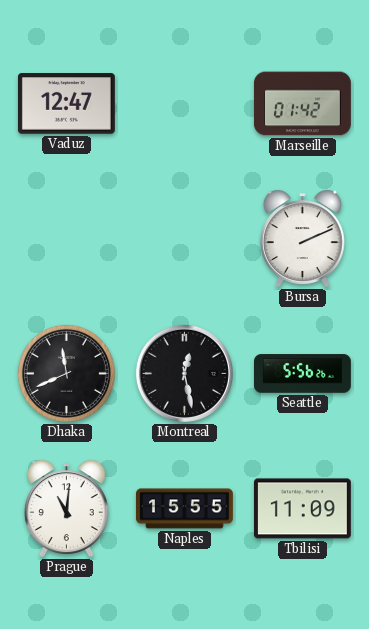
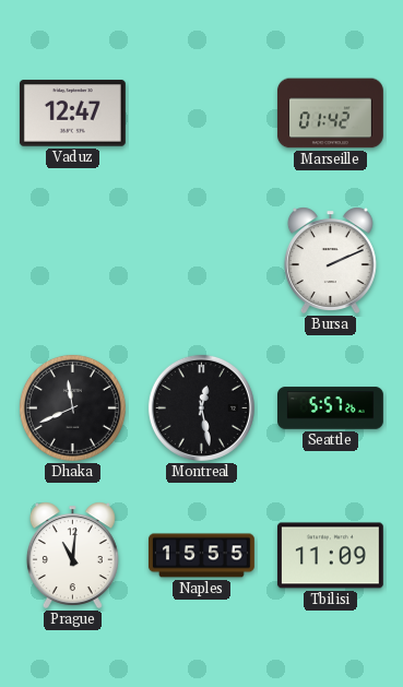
Seattle: 5:56 -> 5:57
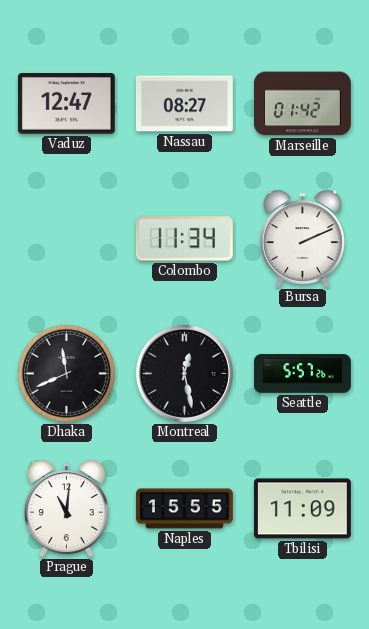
Nassau: none -> 08:27
Colombo: none -> 11:34
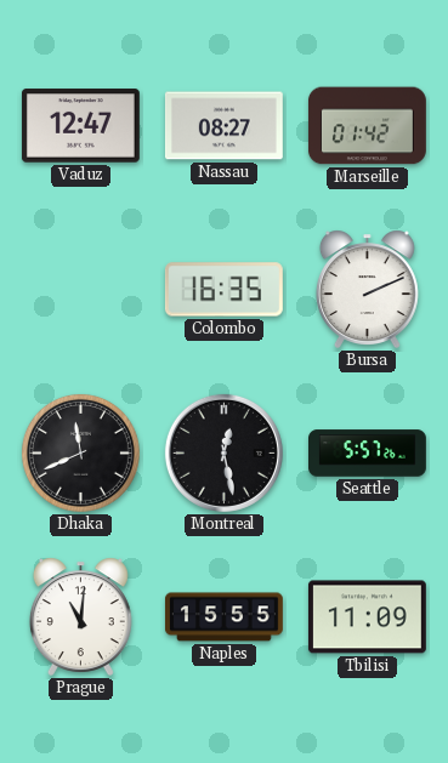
Colombo: 11:34 -> 16:35
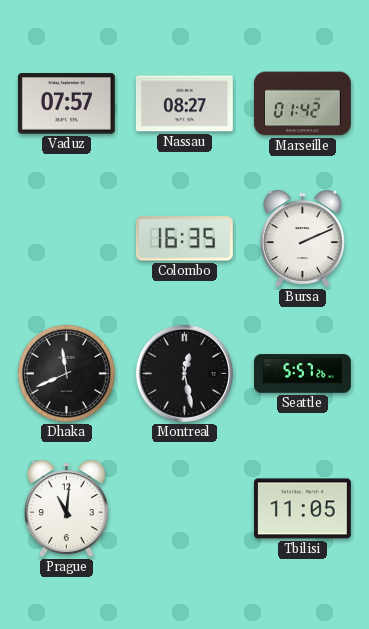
Vaduz: 12:47 -> 07:57
Naples: 15:55 -> none
Tbilisi: 11:09 -> 11:05
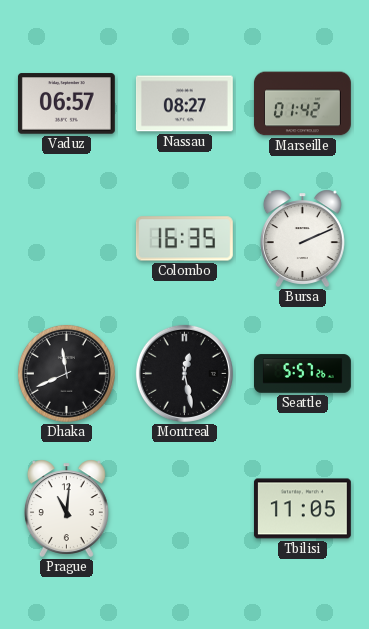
Vaduz: 07:57 -> 06:57
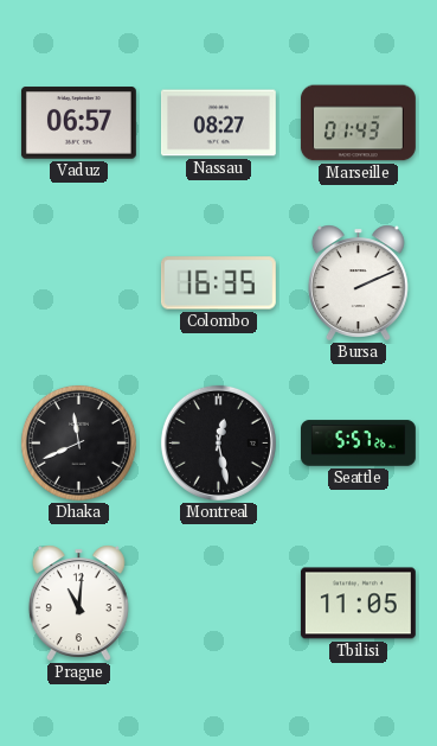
Marseille: 01:42 -> 01:43
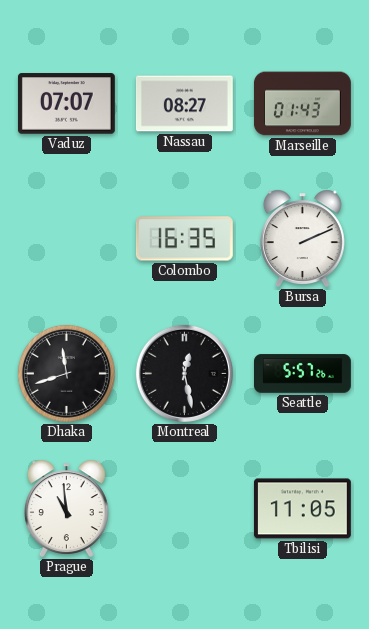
Vaduz: 06:57 -> 07:07
Dhaka: 11:41 -> 11:42
Prague: 11:01 -> 10:59
